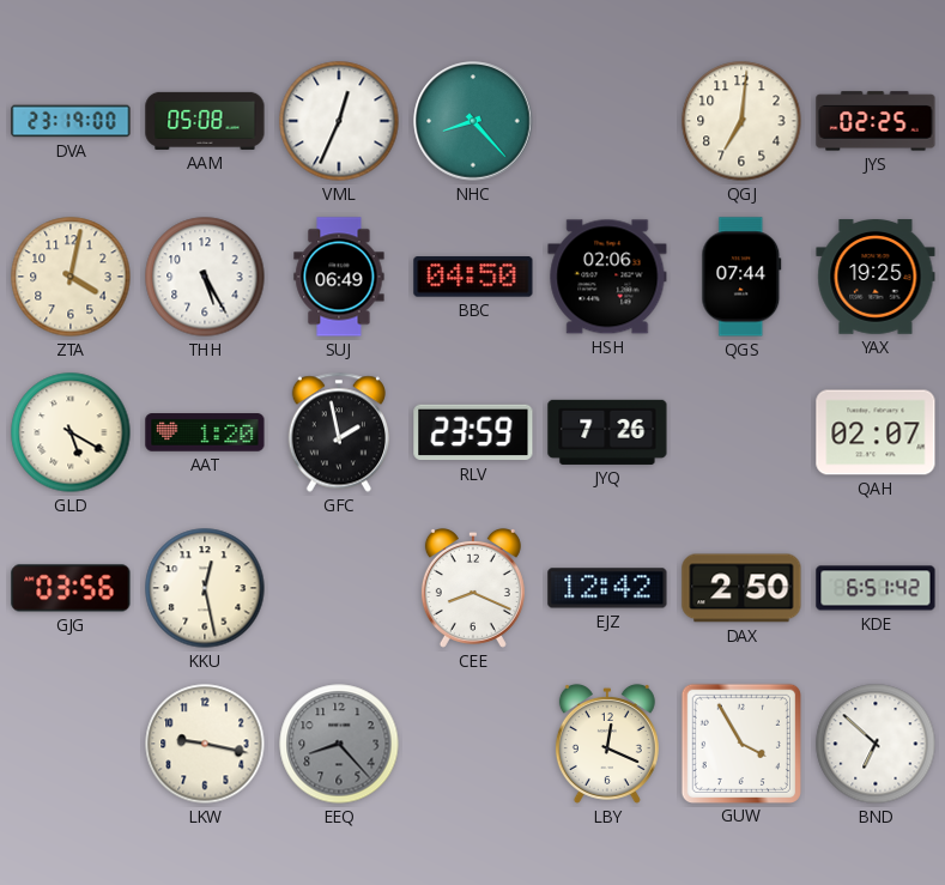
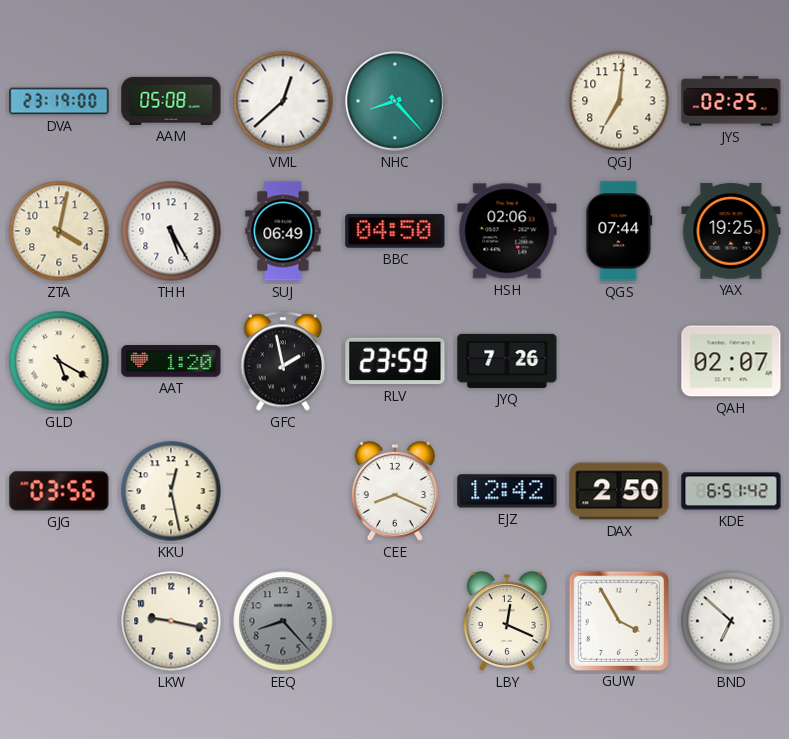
VML: 12:34 -> 12:38
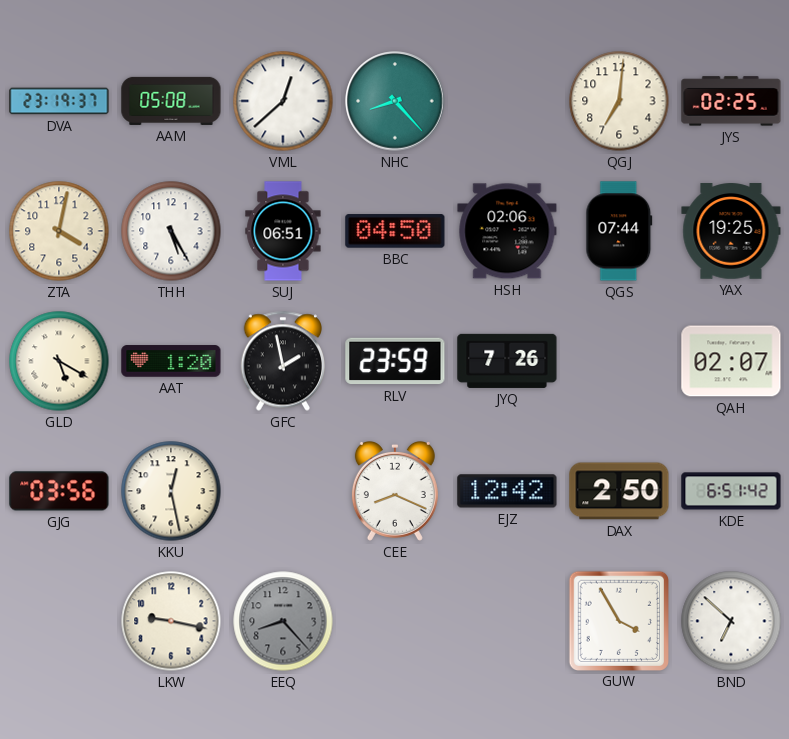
DVA: 23:19:00 -> 23:19:37
SUJ: 06:49 -> 06:51
LBY: 12:19 -> none
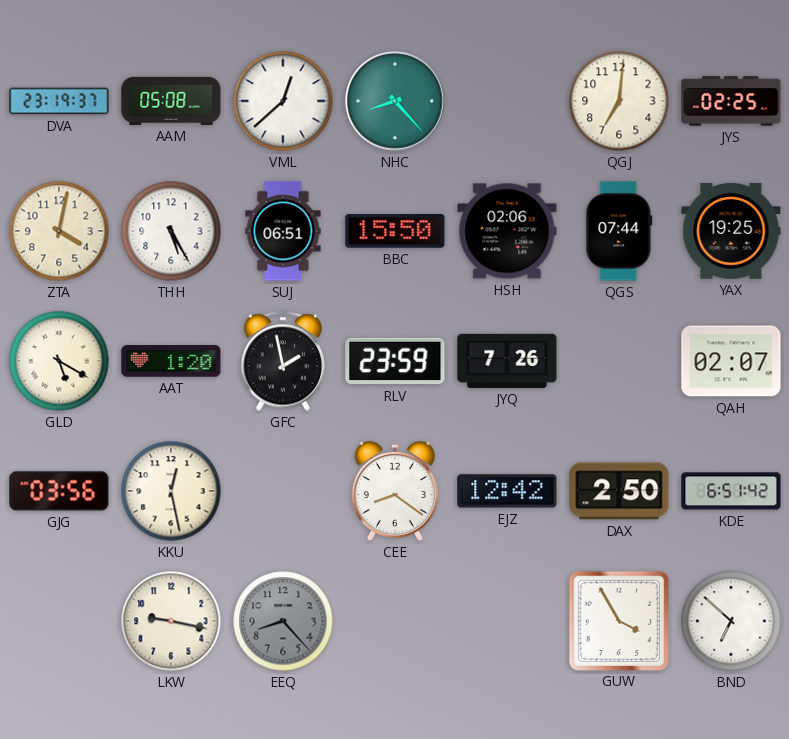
BBC: 04:50 -> 15:50
CEE: 8:19 -> 8:21
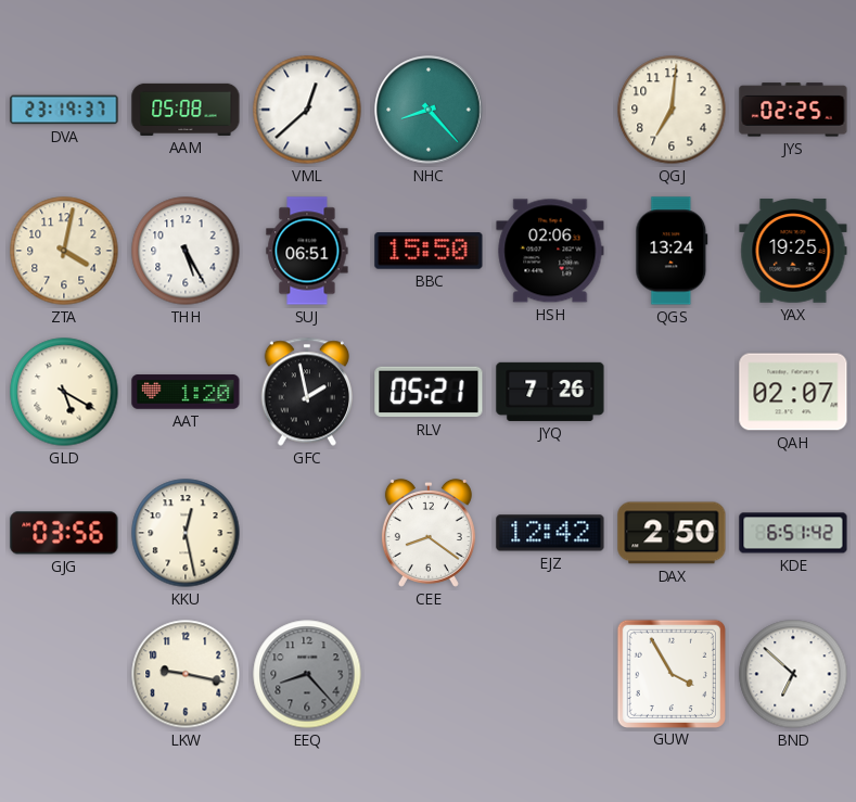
QGS: 07:44 -> 13:24
RLV: 23:59 -> 05:21
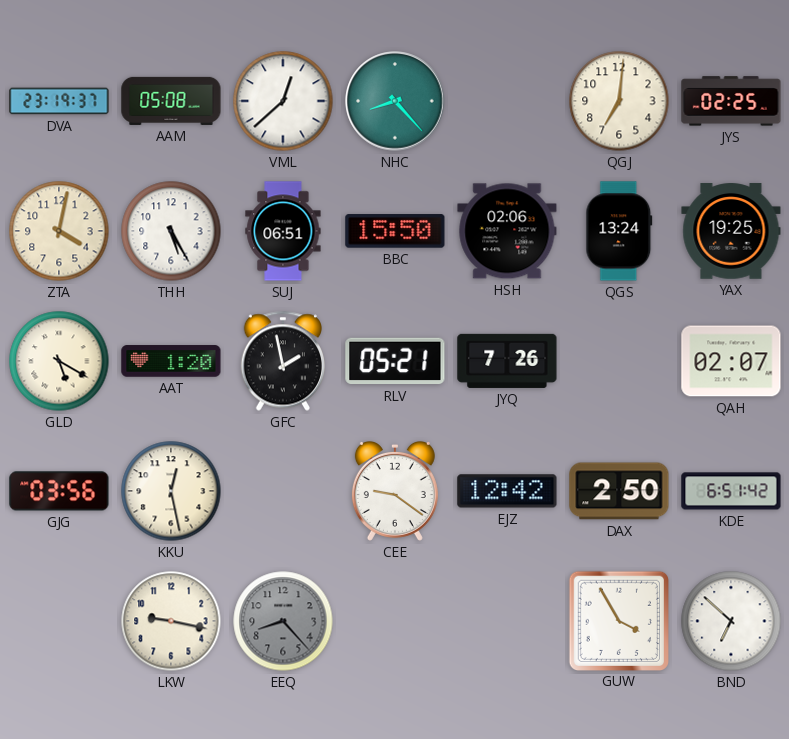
CEE: 8:21 -> 9:21
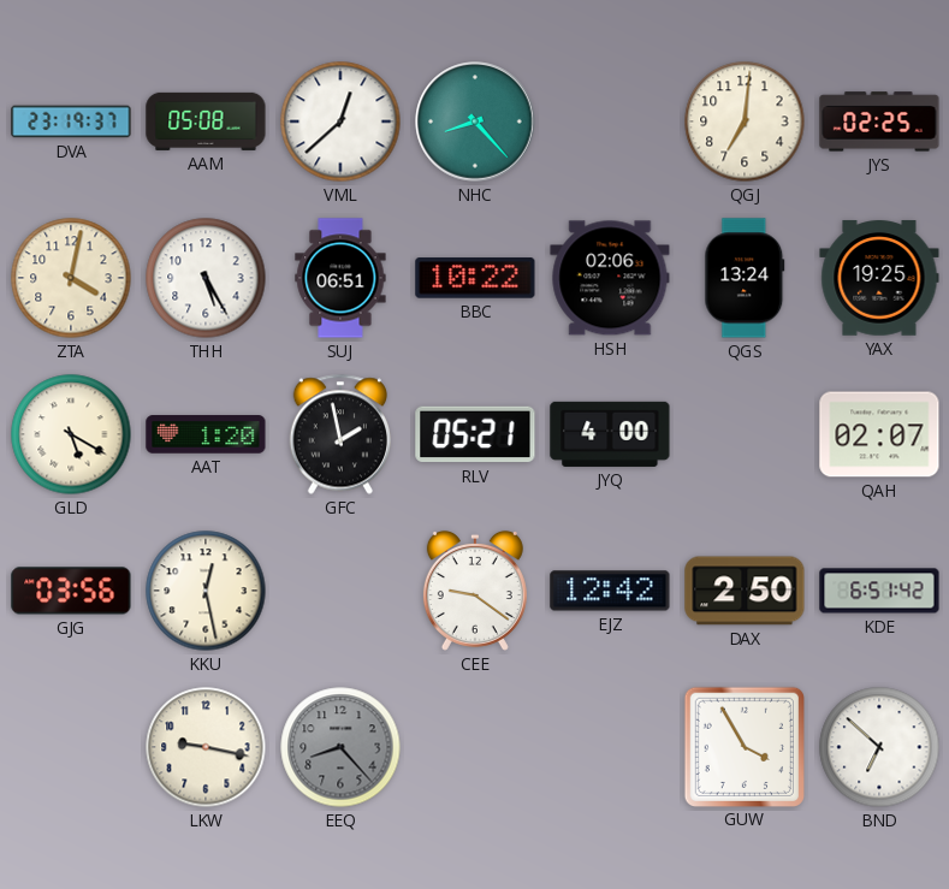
BBC: 15:50 -> 10:22
JYQ: 7:26 -> 4:00
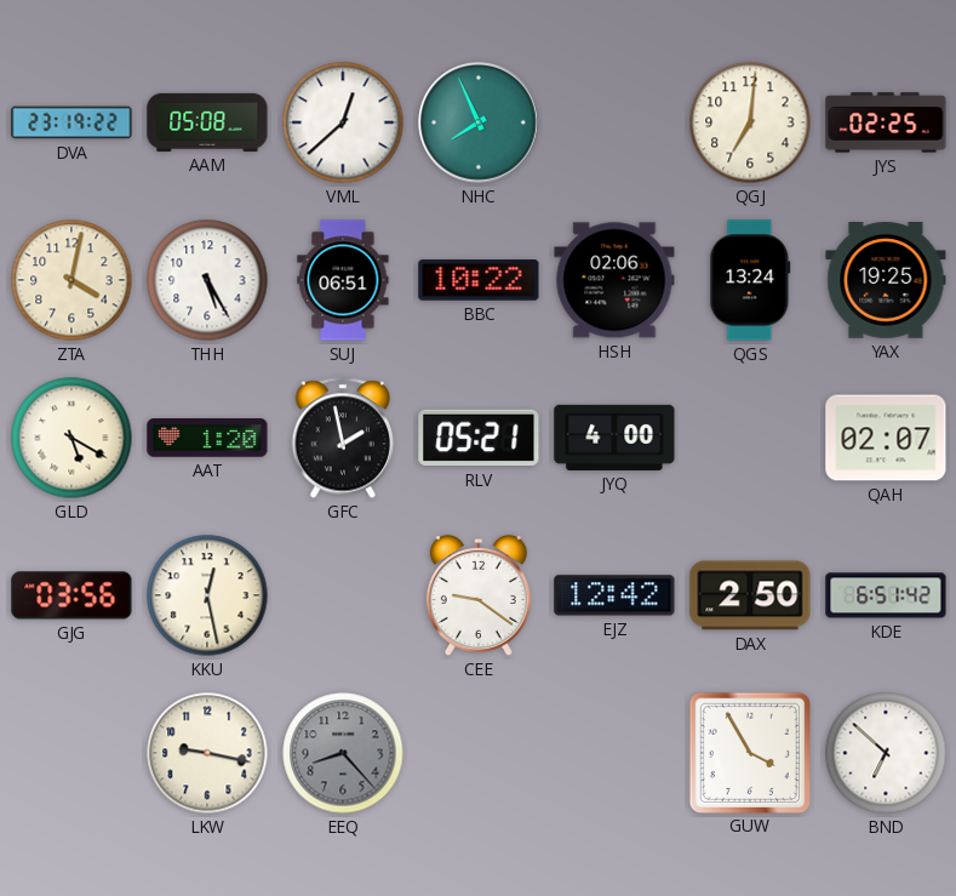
DVA: 23:19:37 -> 23:19:22
NHC: 8:23 -> 7:56
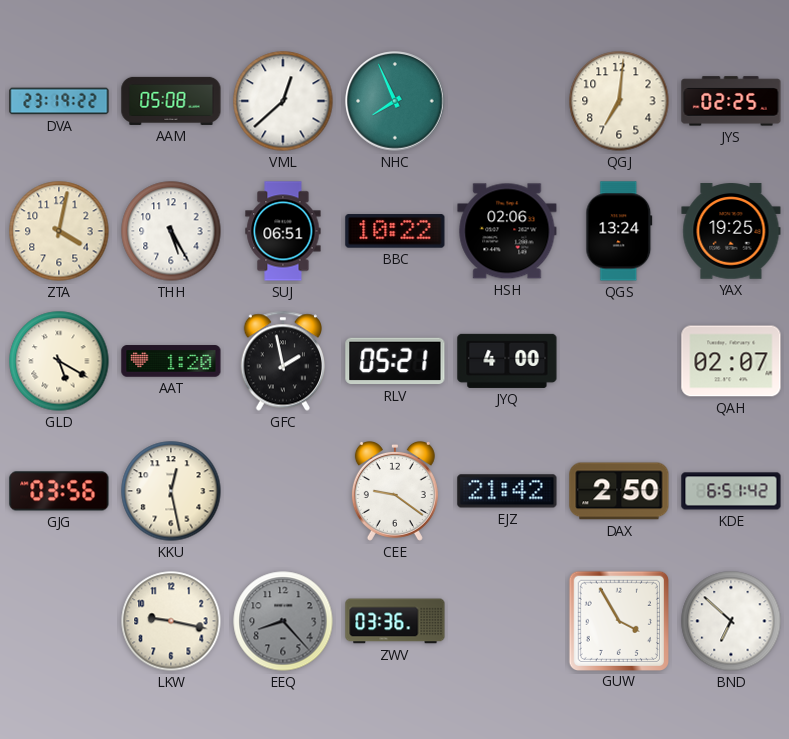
EJZ: 12:42 -> 21:42
ZWV: none -> 03:36
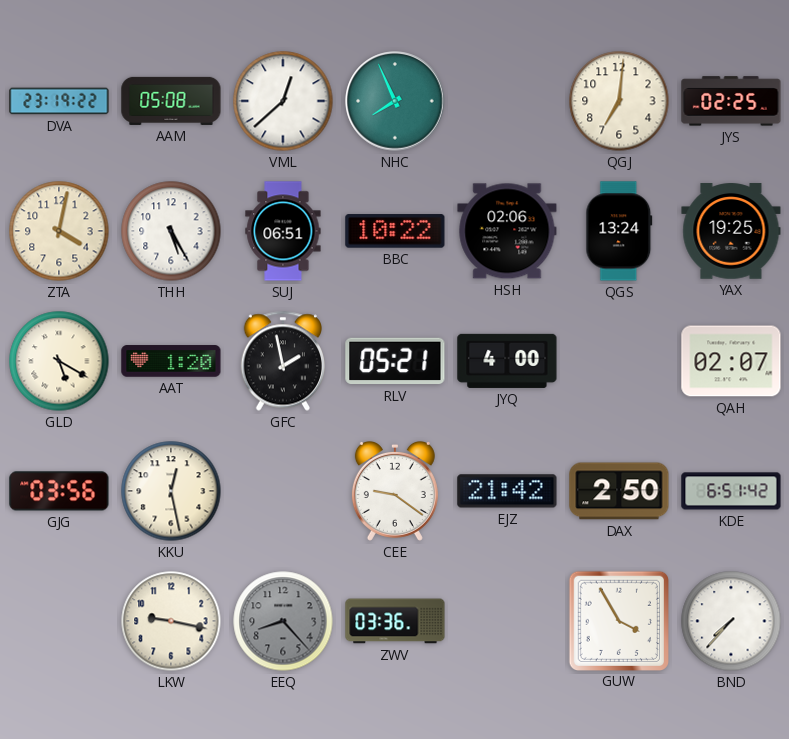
BND: 6:52 -> 7:37
